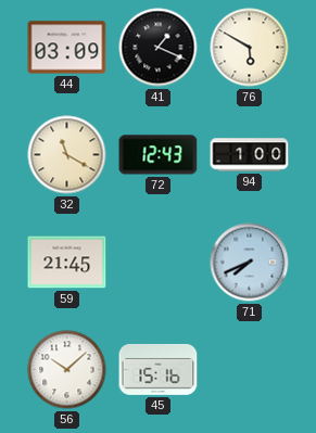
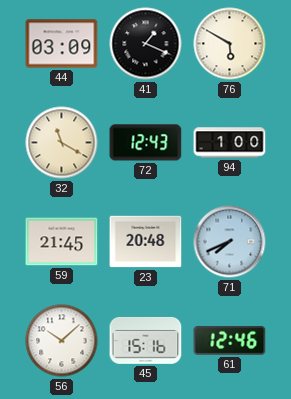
23: none -> 20:48
61: none -> 12:46
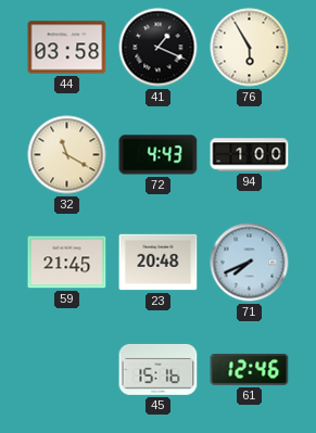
44: 03:09 -> 03:58
76: 5:50 -> 5:55
72: 12:43 -> 4:43
56: 10:08 -> none
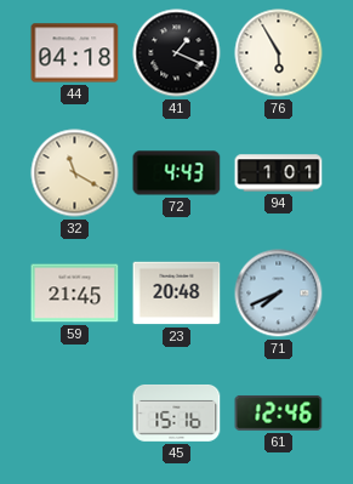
44: 03:58 -> 04:18
94: 1:00 -> 1:01
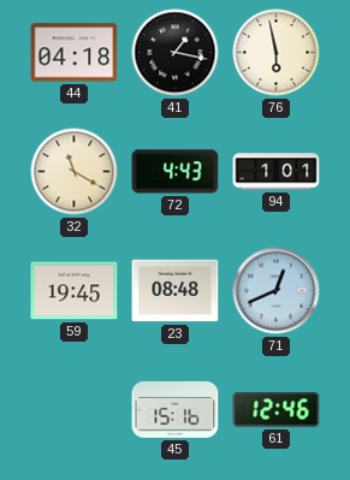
41: 1:19 -> 1:17
76: 5:55 -> 5:58
59: 21:45 -> 19:45
23: 20:48 -> 08:48
71: 7:41 -> 12:41
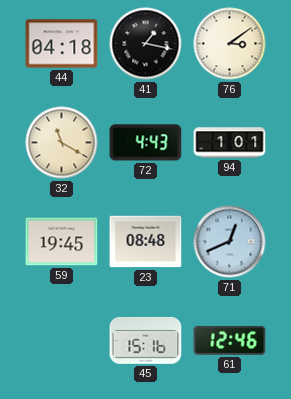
76: 5:58 -> 3:09
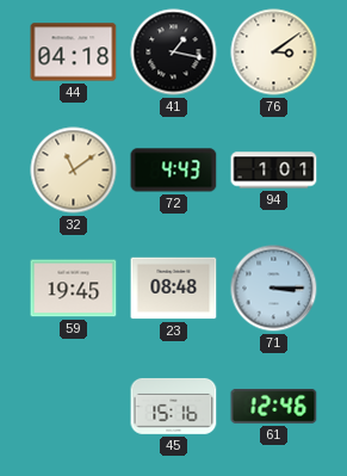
32: 11:20 -> 11:09
71: 12:41 -> 3:15
